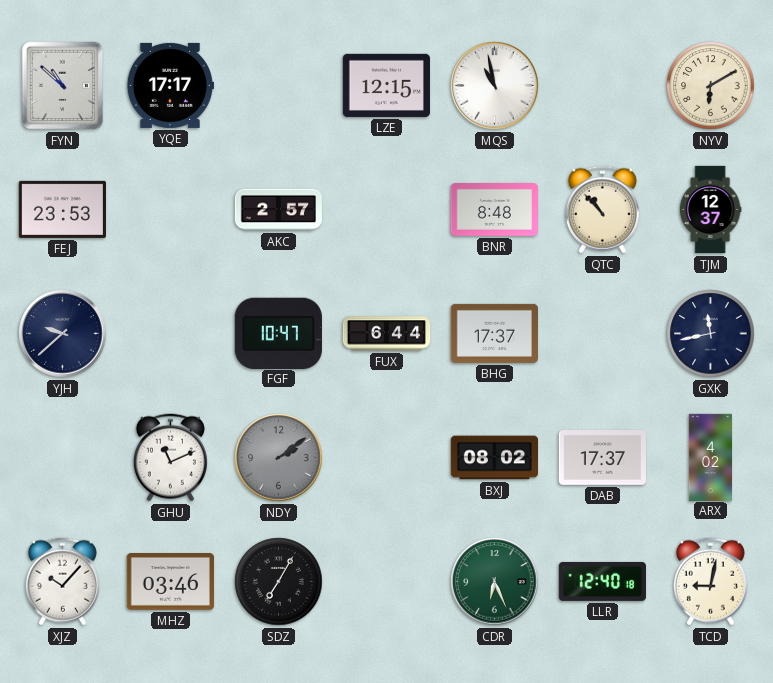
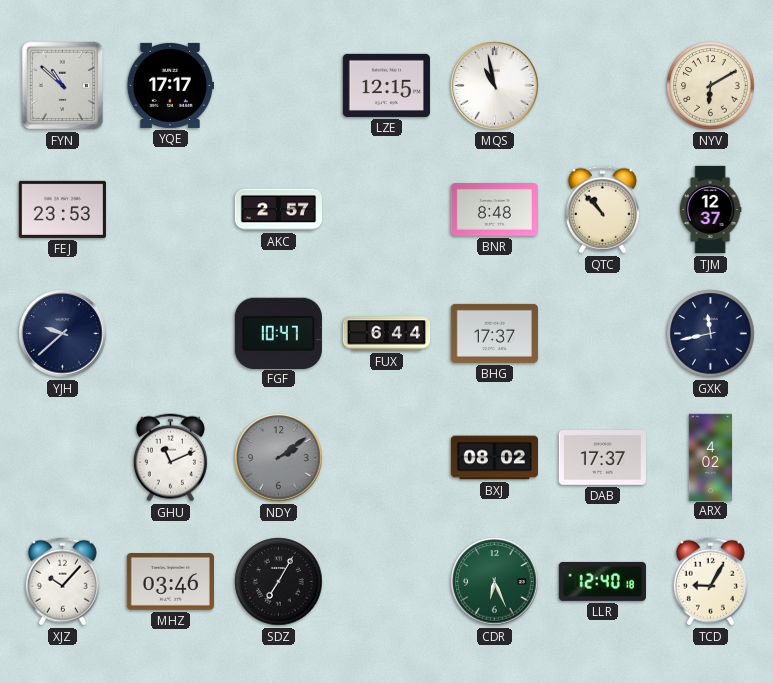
TCD: 9:02 -> 9:05
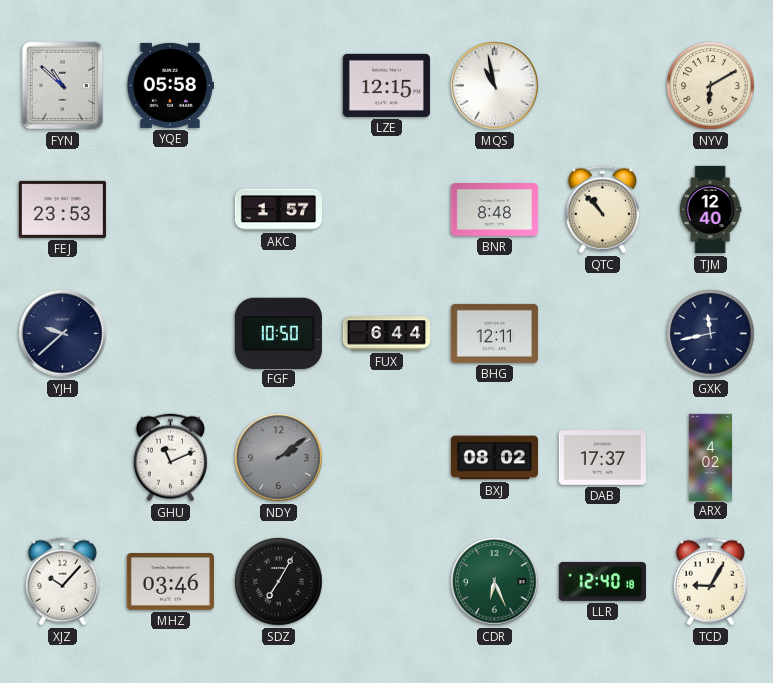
YQE: 17:17 -> 05:58
AKC: 2:57 -> 1:57
TJM: 12:37 -> 12:40
FGF: 10:47 -> 10:50
BHG: 17:37 -> 12:11
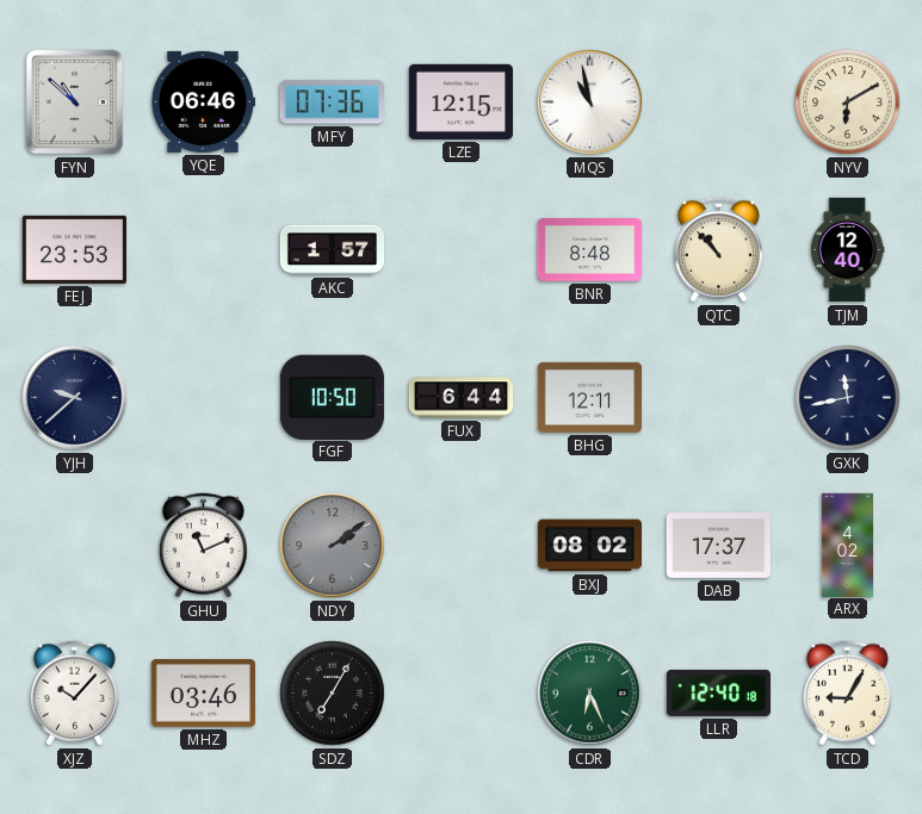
YQE: 05:58 -> 06:46
MFY: none -> 07:36
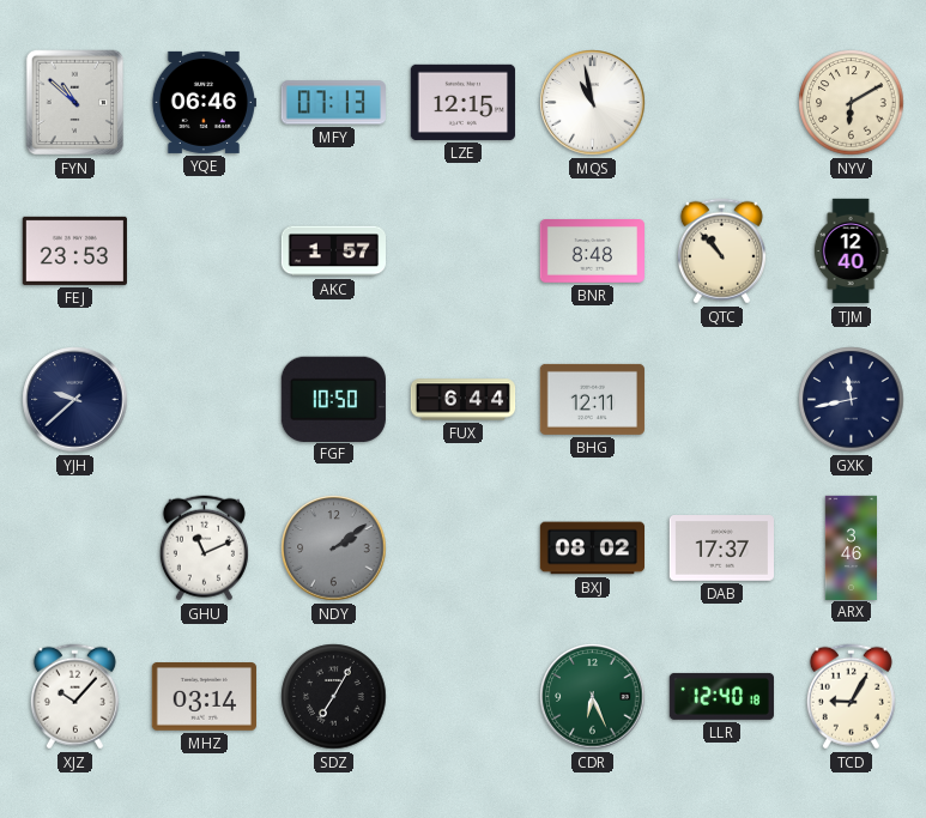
MFY: 07:36 -> 07:13
ARX: 4:02 -> 3:46
MHZ: 03:46 -> 03:14
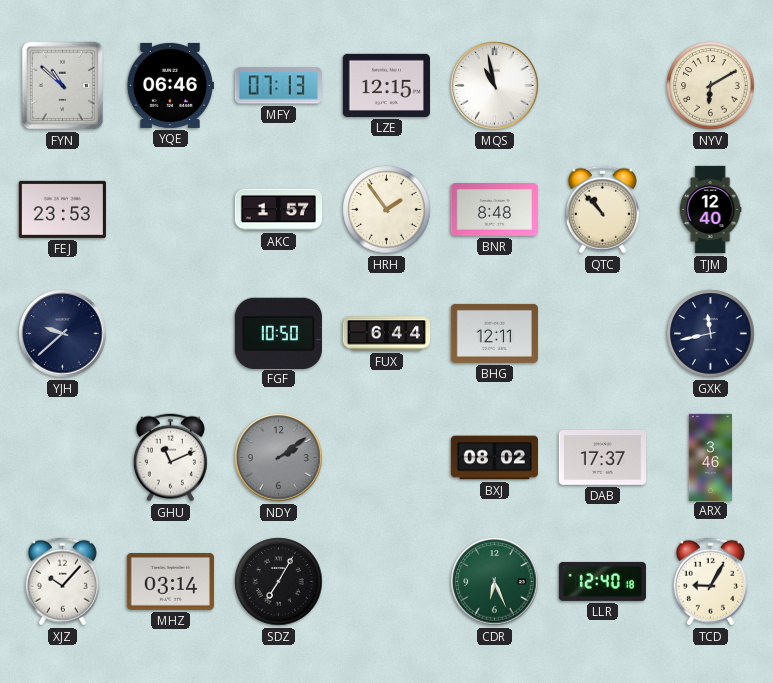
HRH: none -> 1:54
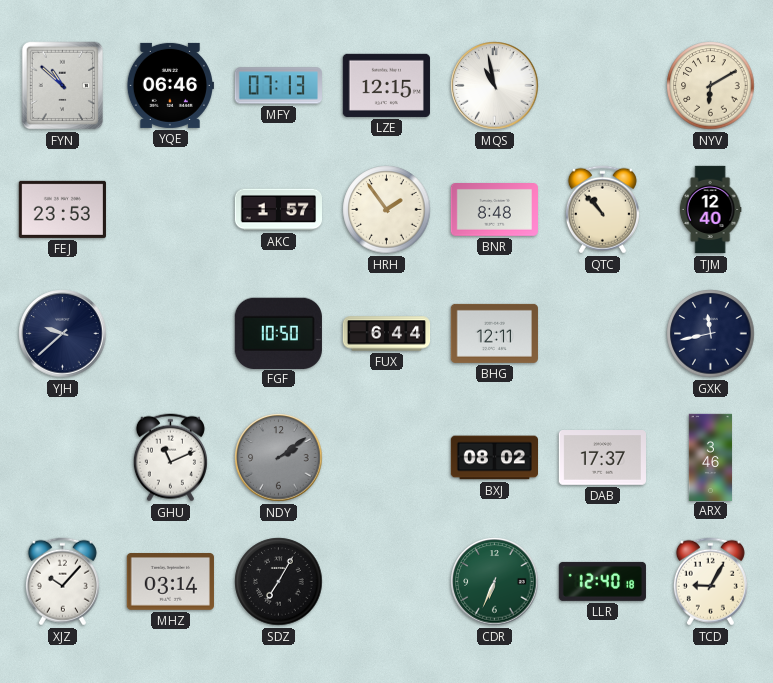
CDR: 6:26 -> 6:34
